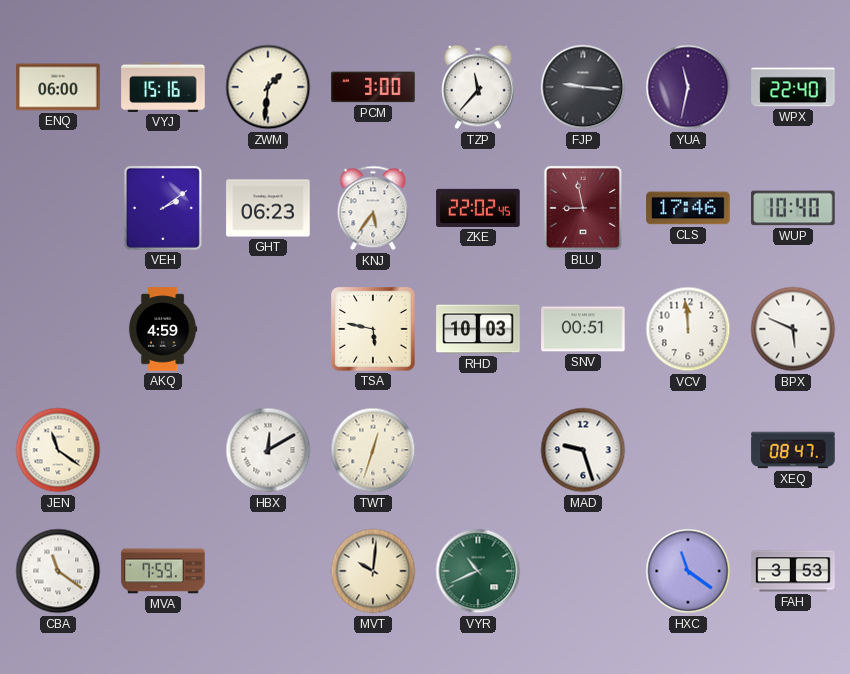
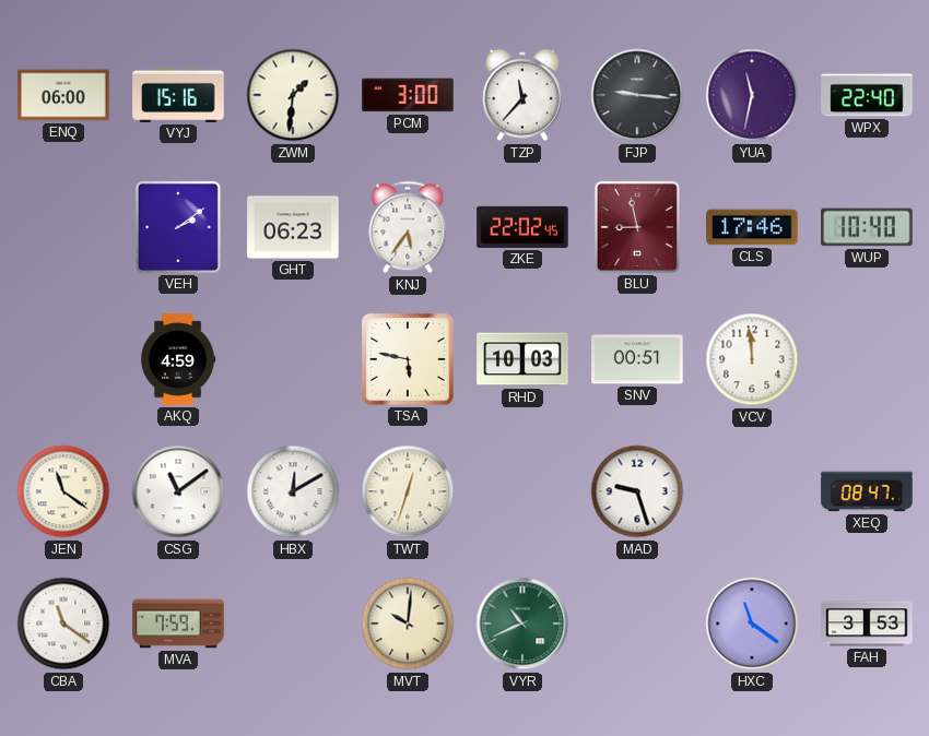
BPX: 5:49 -> none
CSG: none -> 11:09
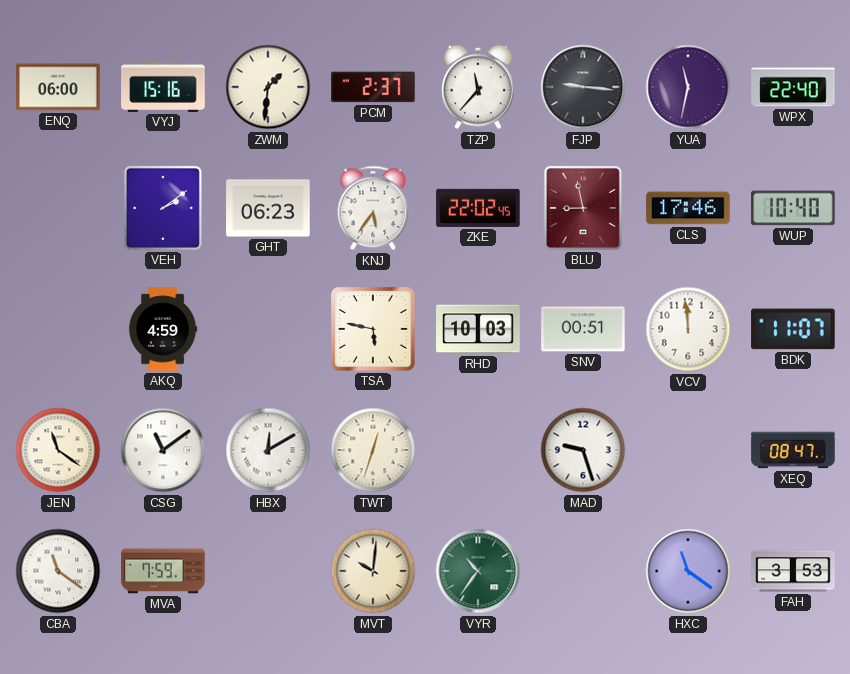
PCM: 3:00 -> 2:37
BDK: none -> 11:07
VYR: 10:41 -> 10:36
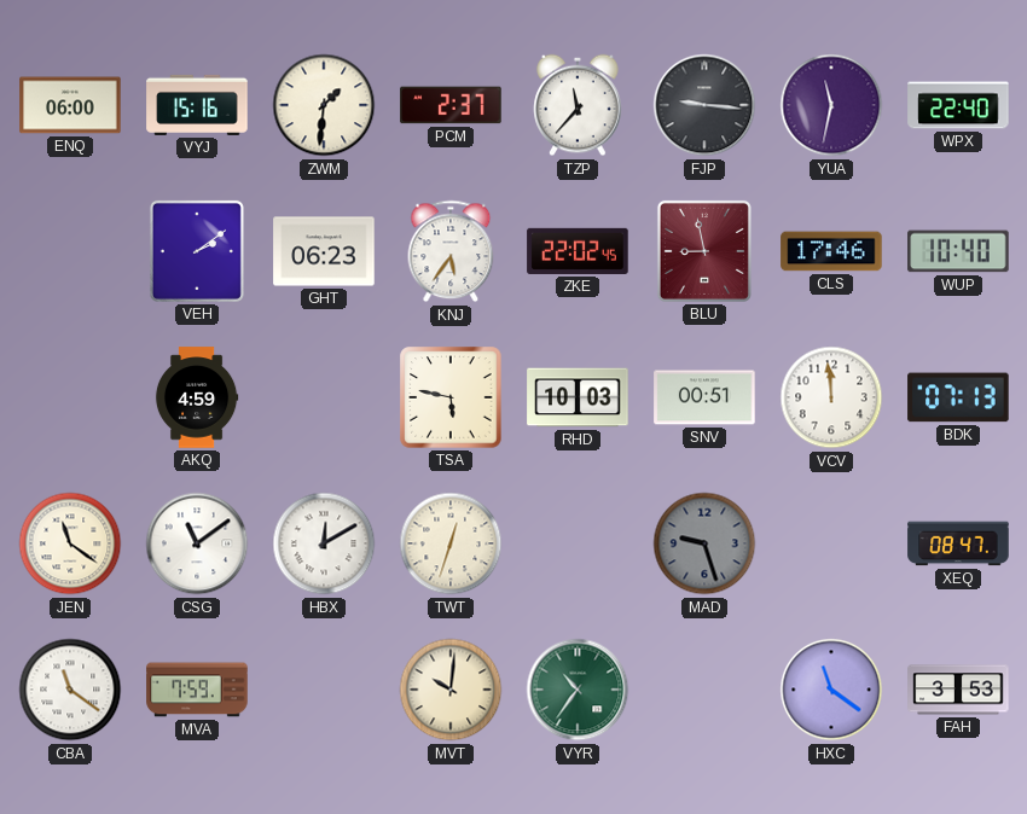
BDK: 11:07 -> 07:13
MAD dial: white -> grey
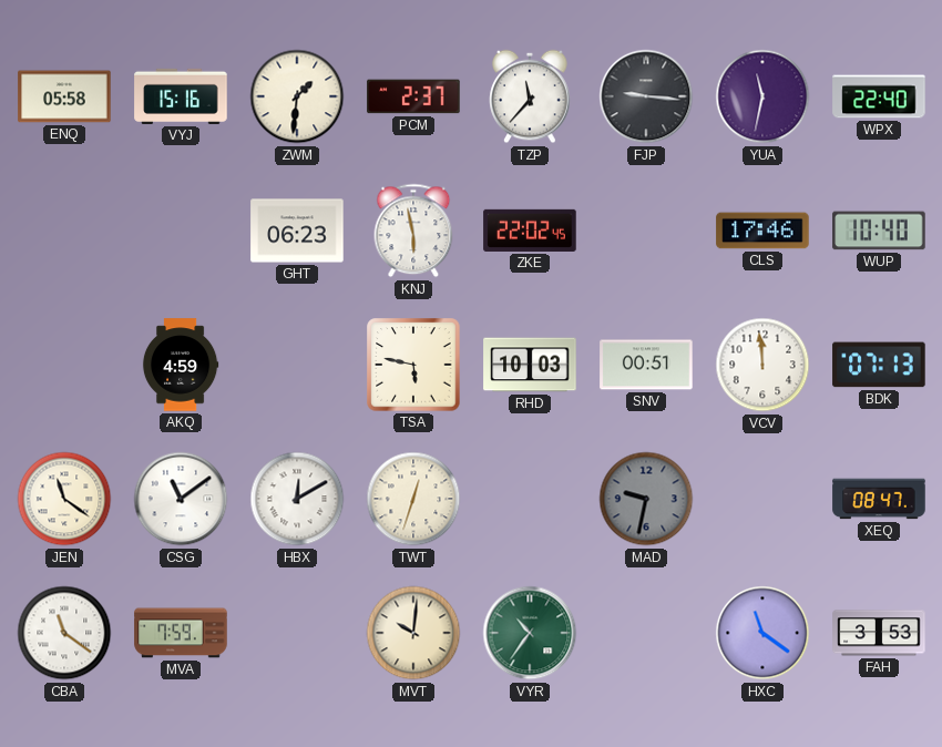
ENQ: 06:00 -> 05:58
VEH: 2:09 -> none
KNJ: 5:36 -> 5:58
BLU: 8:58 -> none
MAD: 9:27 -> 9:32
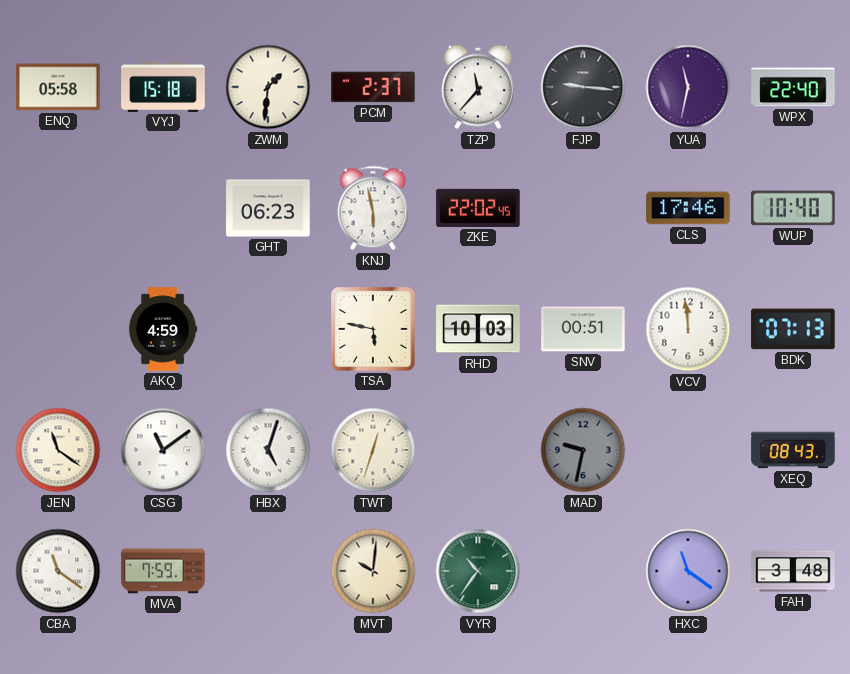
VYJ: 15:16 -> 15:18
HBX: 12:10 -> 5:03
XEQ: 08:47 -> 08:43
FAH: 3:53 -> 3:48
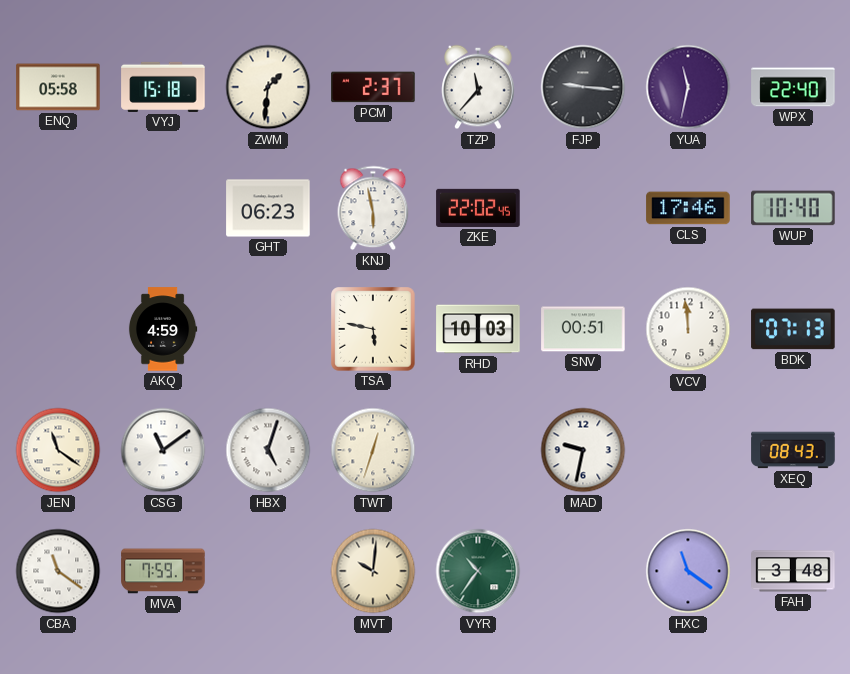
MAD dial: grey -> white
